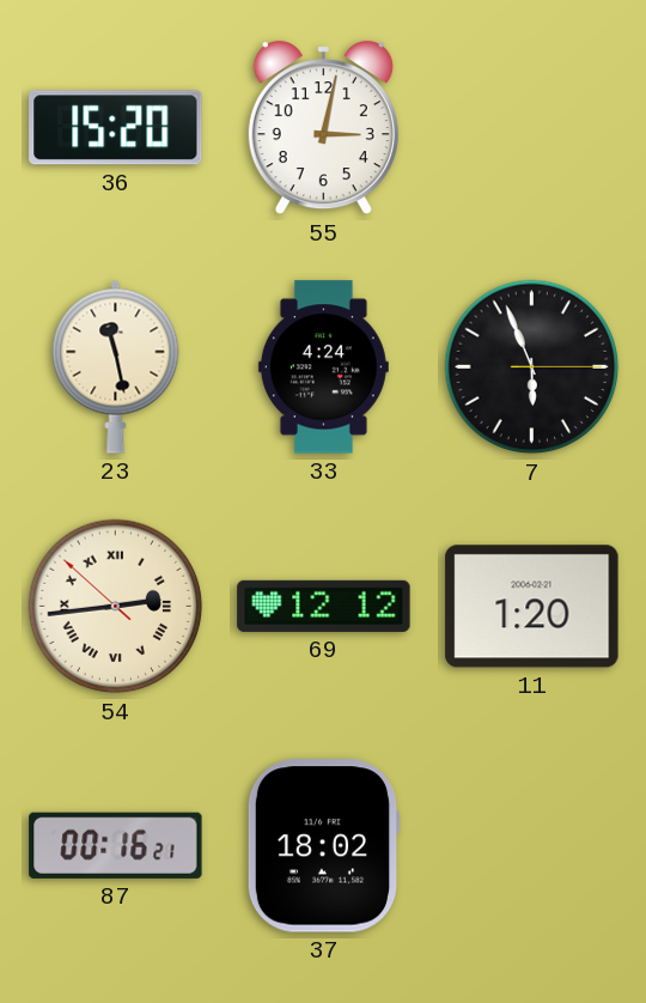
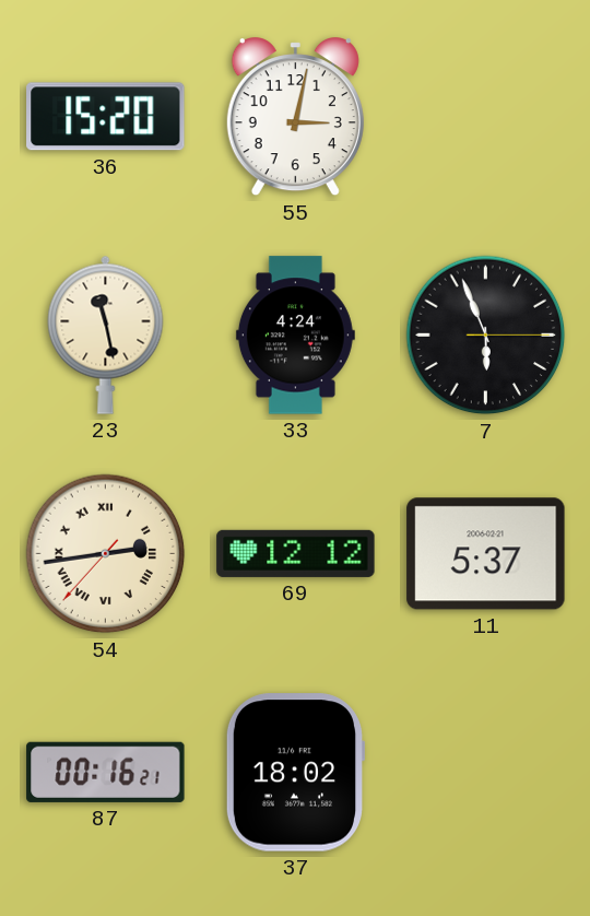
54: 2:43:52 -> 2:43:37
11: 1:20 -> 5:37
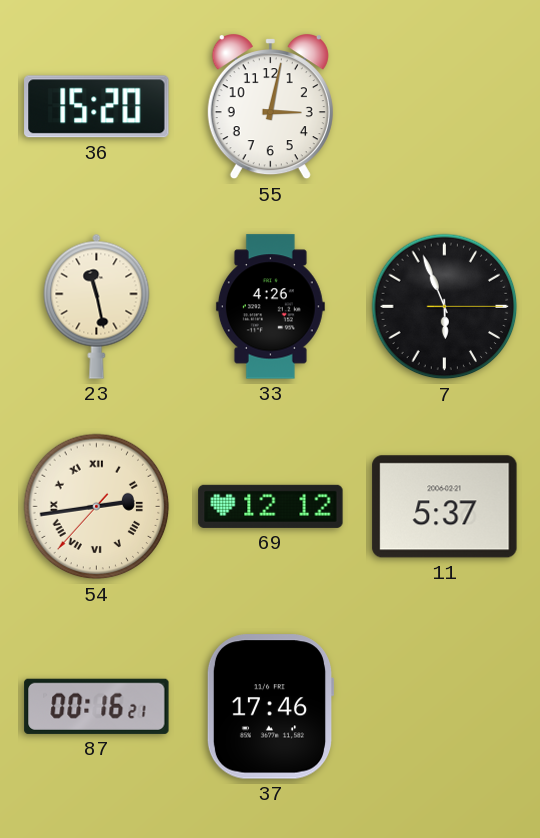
33: 4:24 -> 4:26
37: 18:02 -> 17:46
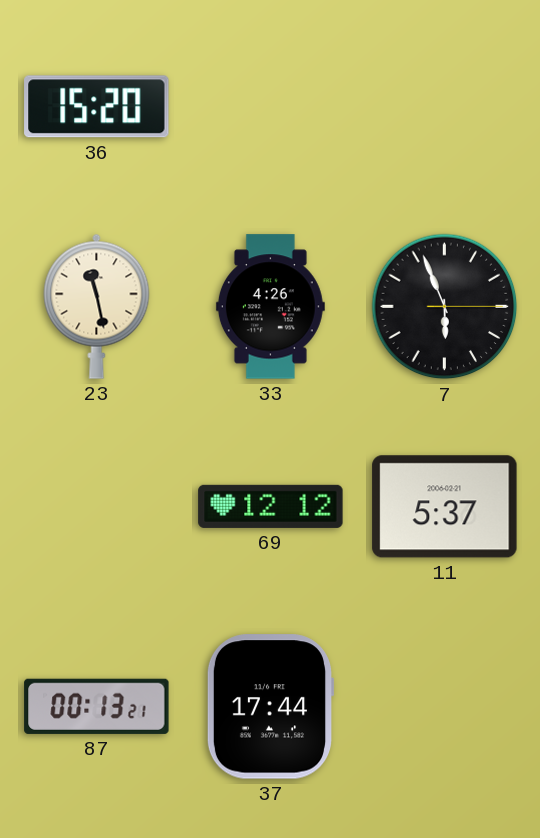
55: 3:02 -> none
54: 2:43 -> none
87: 00:16 -> 00:13
37: 17:46 -> 17:44
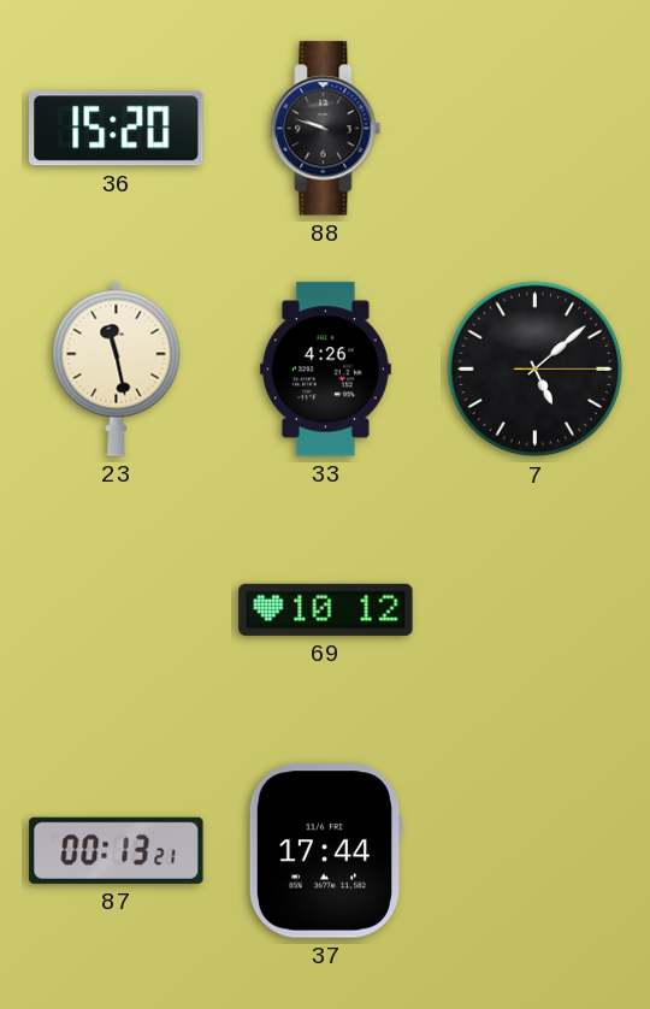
88: none -> 9:48
7: 5:56 -> 5:08
69: 12:12 -> 10:12
11: 5:37 -> none
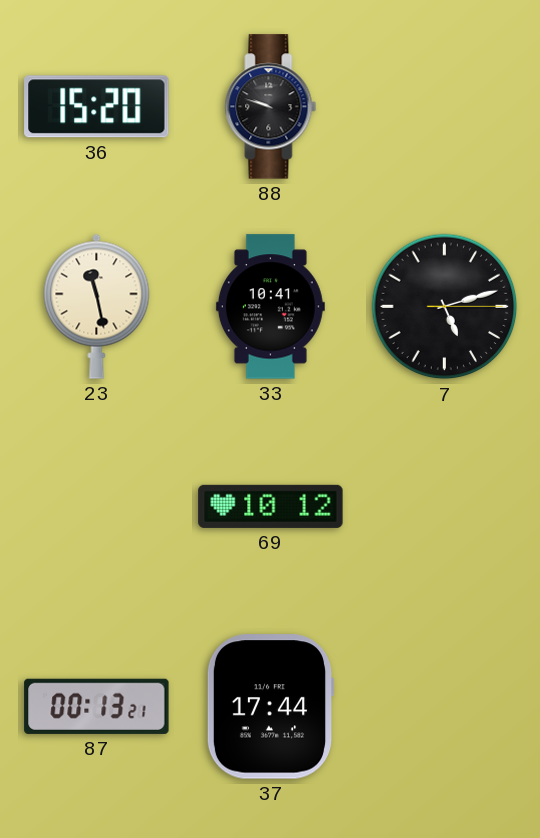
33: 4:26 -> 10:41
7: 5:08 -> 5:12
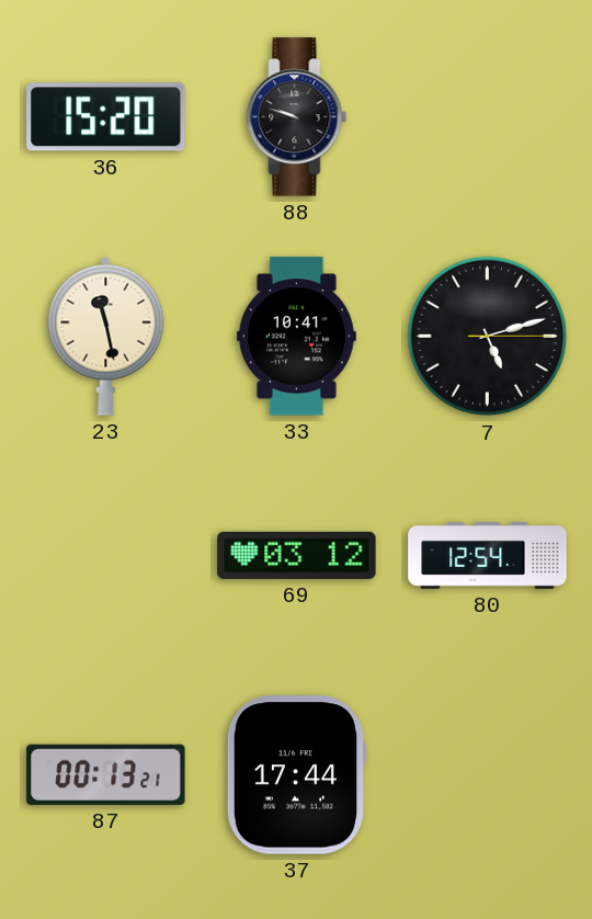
69: 10:12 -> 03:12
80: none -> 12:54
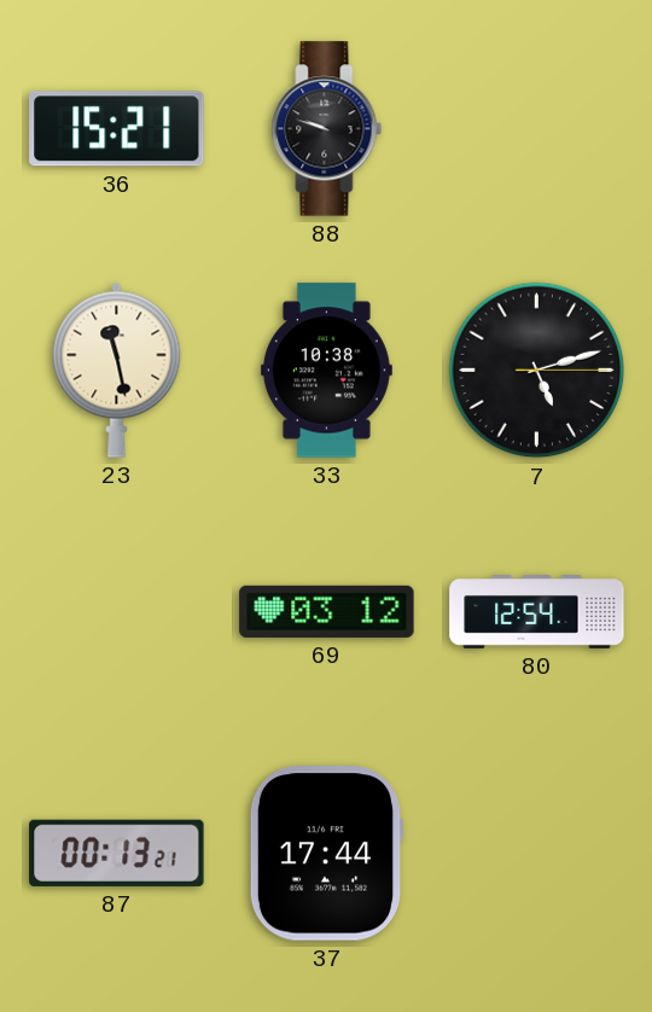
36: 15:20 -> 15:21
33: 10:41 -> 10:38
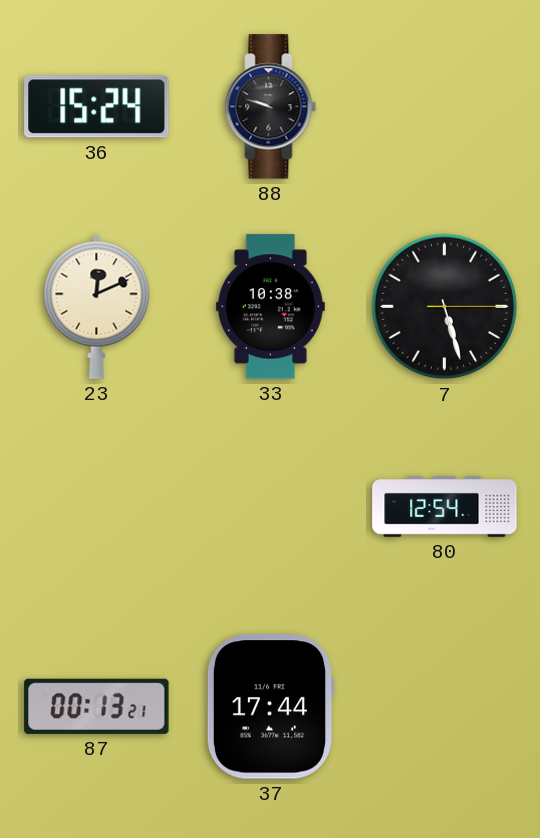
36: 15:21 -> 15:24
23: 11:28 -> 12:11
7: 5:12 -> 5:27
69: 03:12 -> none
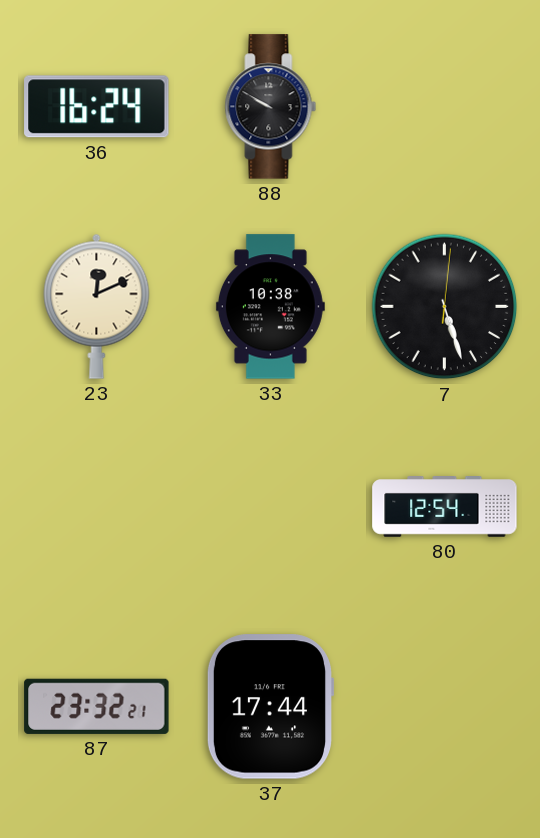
36: 15:24 -> 16:24
88: 9:48 -> 9:50
7: 5:27:15 -> 5:27:01
87: 00:13 -> 23:32
